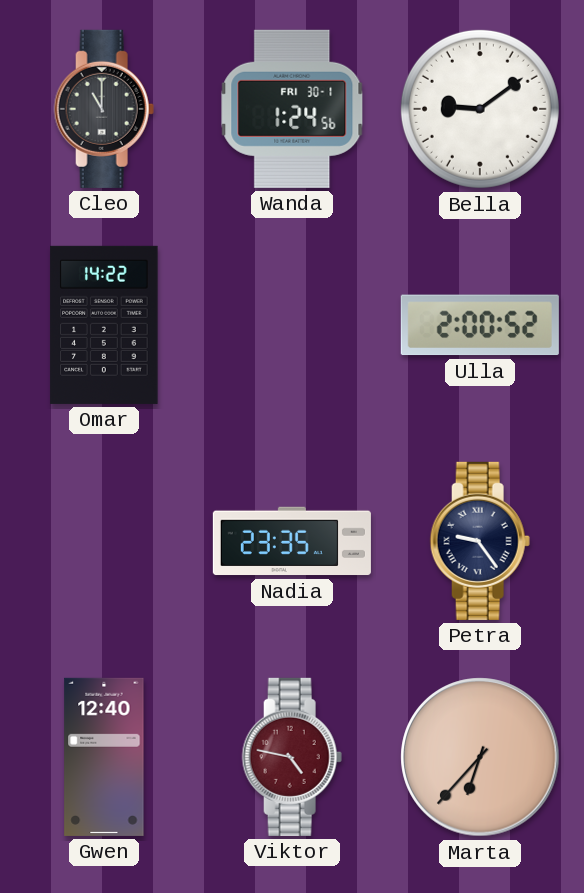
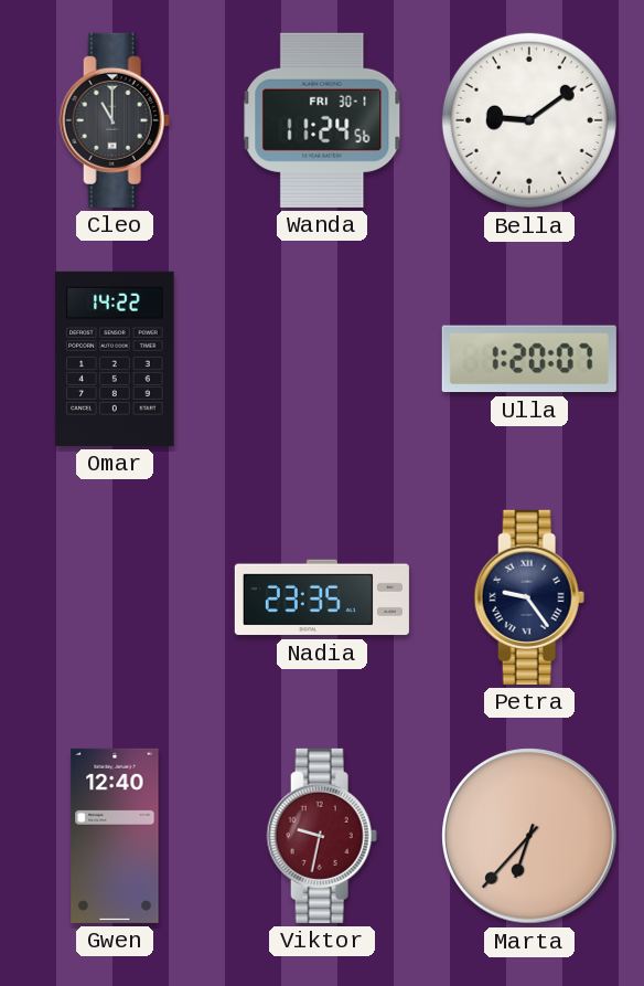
Wanda: 1:24 -> 11:24
Ulla: 2:00 -> 1:20
Viktor: 4:47 -> 9:32
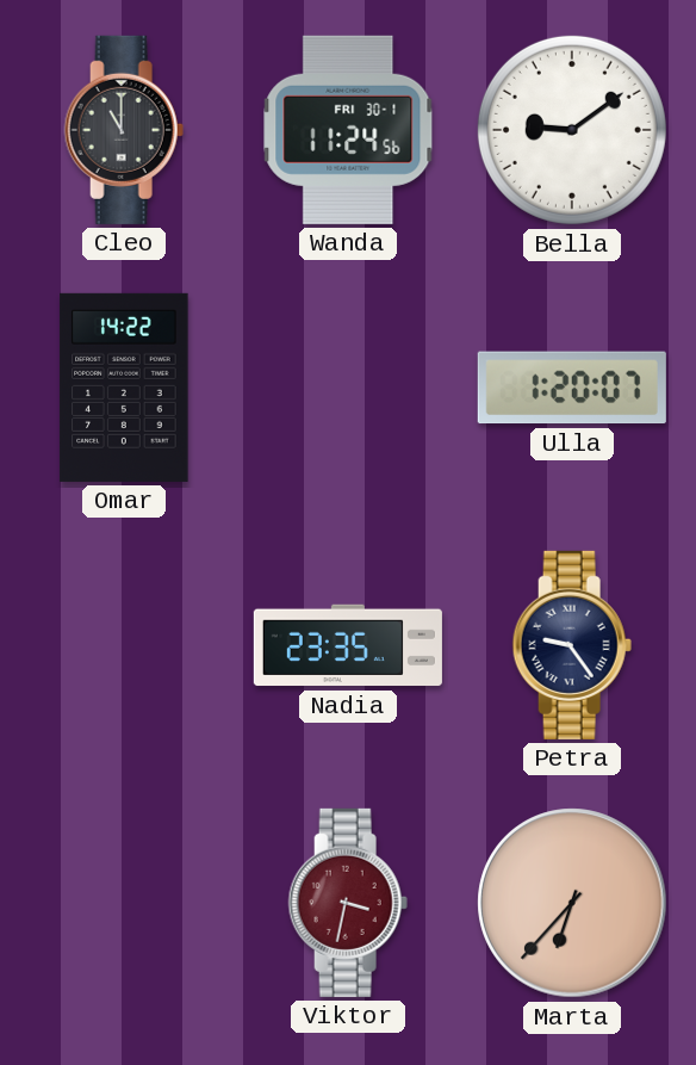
Gwen: 12:40 -> none
Viktor: 9:32 -> 3:32
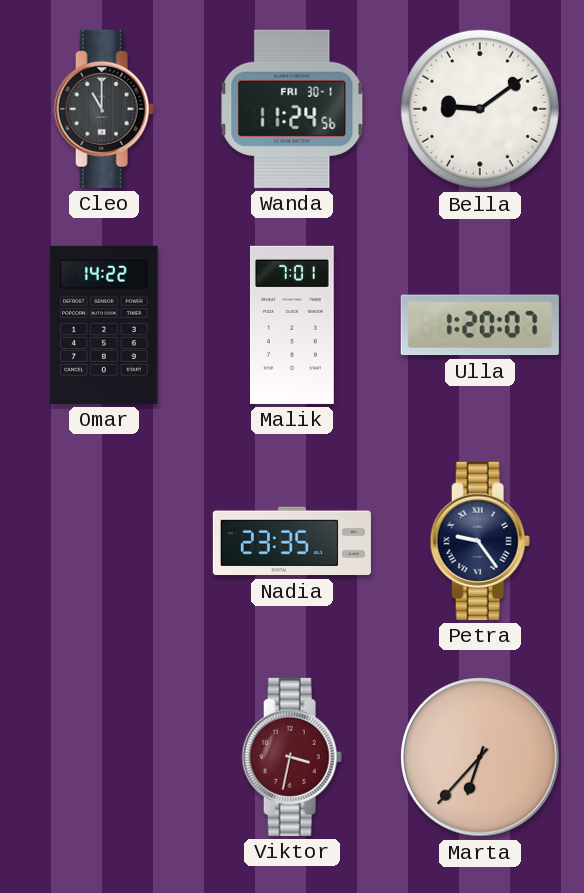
Malik: none -> 7:01
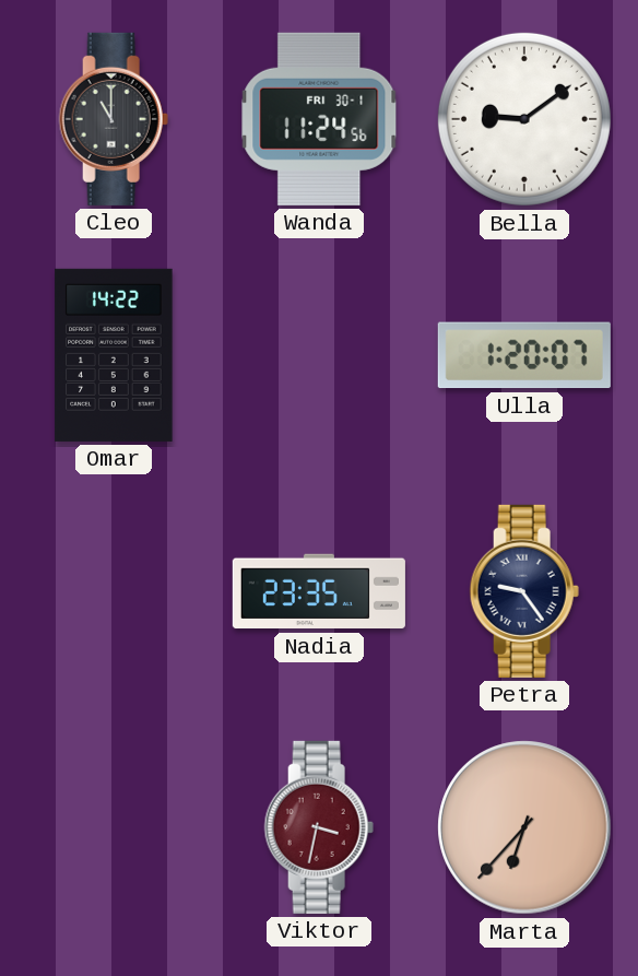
Malik: 7:01 -> none
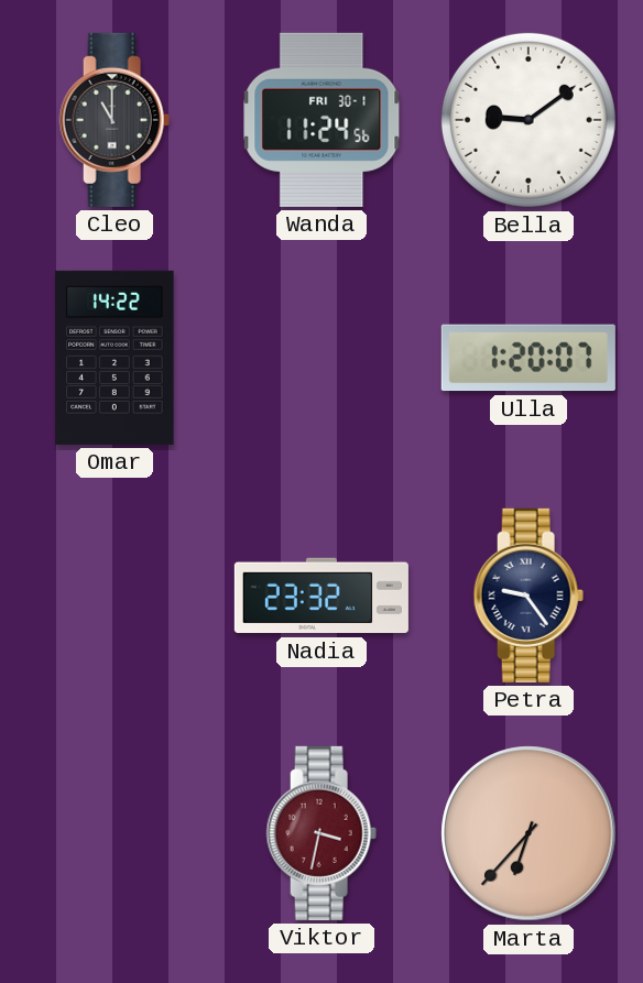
Nadia: 23:35 -> 23:32
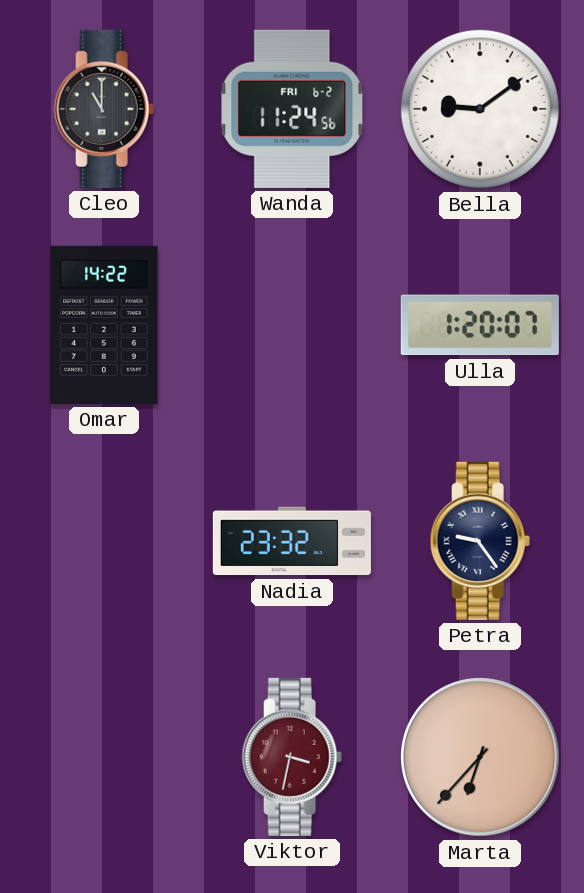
Wanda date: FRI 30-1 -> FRI 6-2
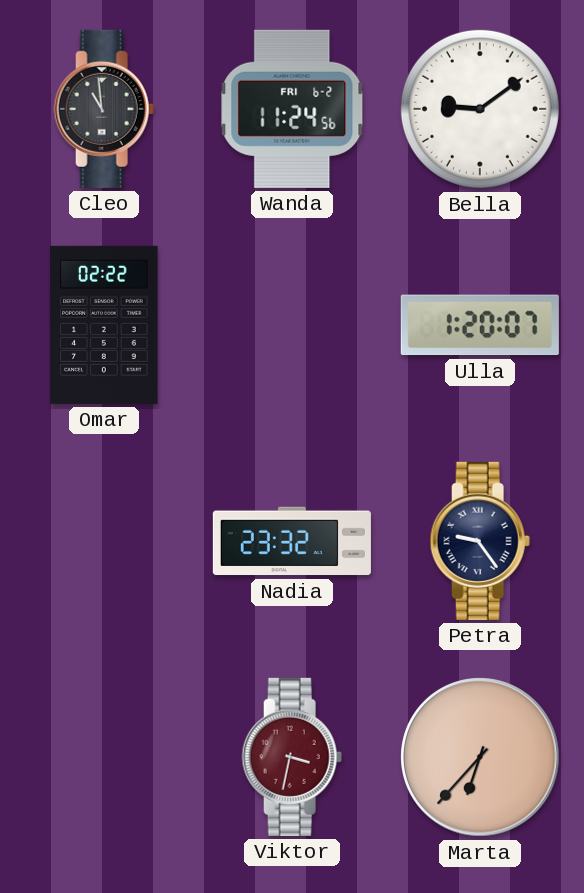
Cleo: 11:00 -> 10:59
Omar: 14:22 -> 02:22
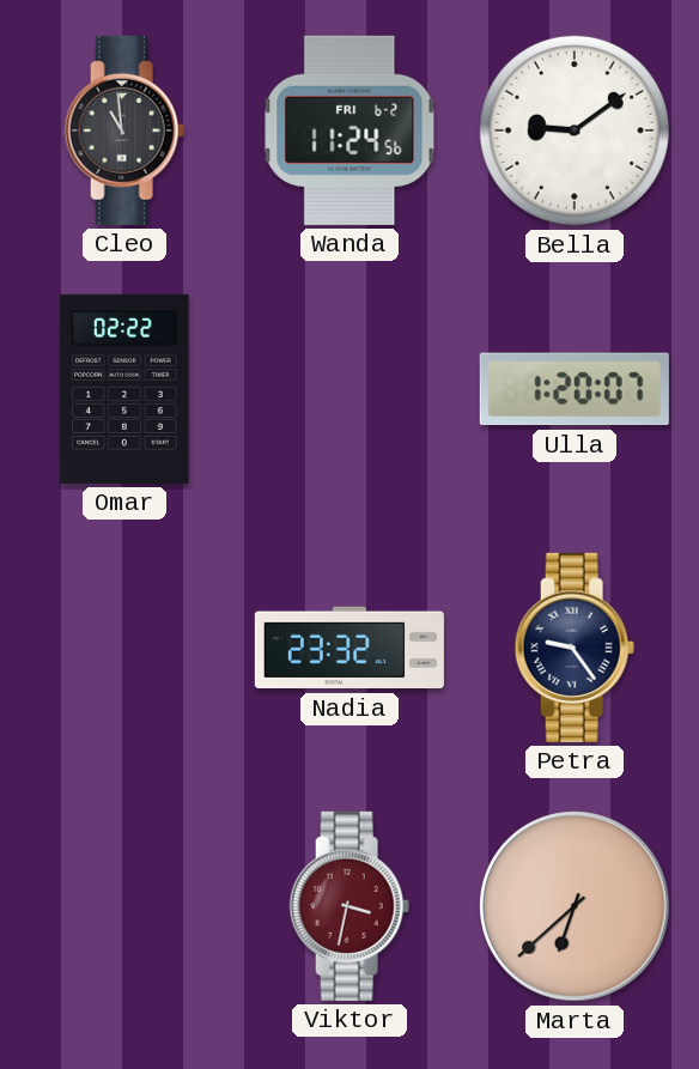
Marta: 6:37 -> 6:38
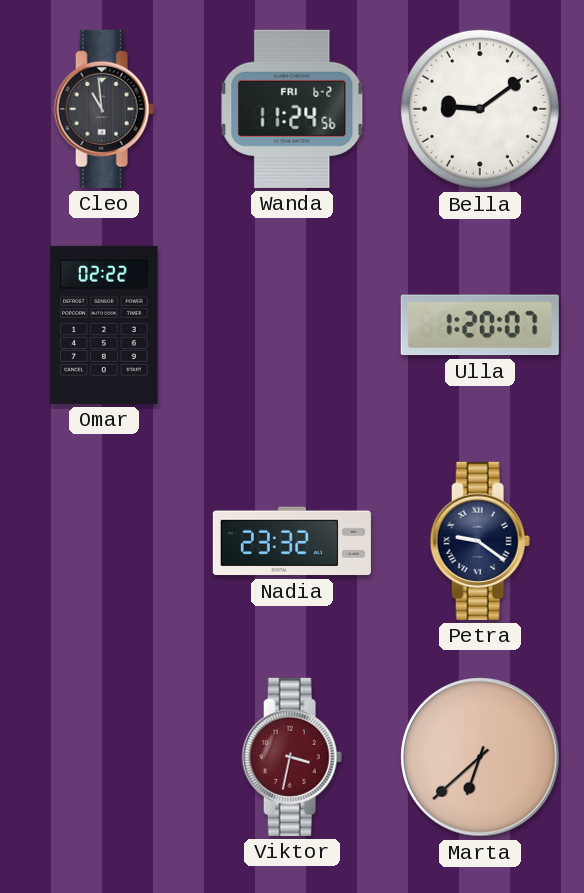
Petra: 9:24 -> 9:21
